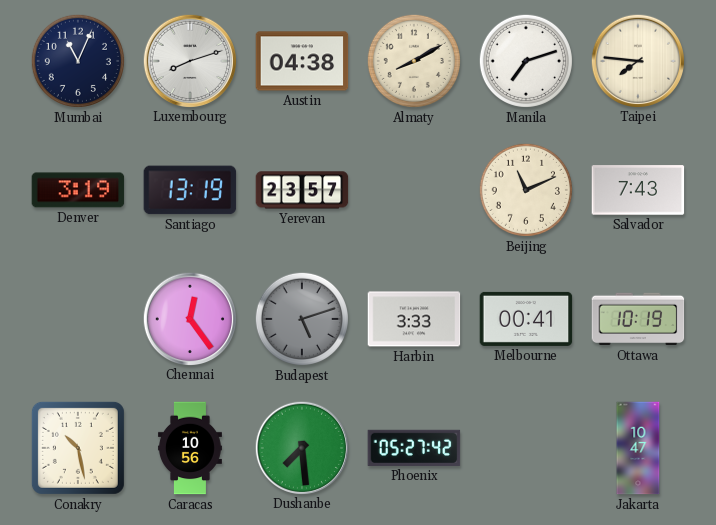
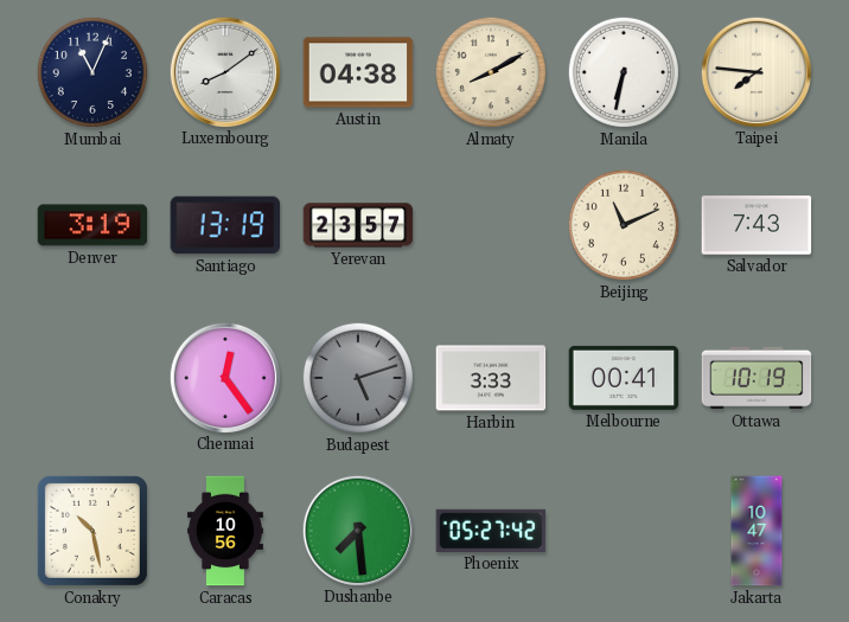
Luxembourg: 8:12 -> 8:09
Manila: 7:12 -> 6:32
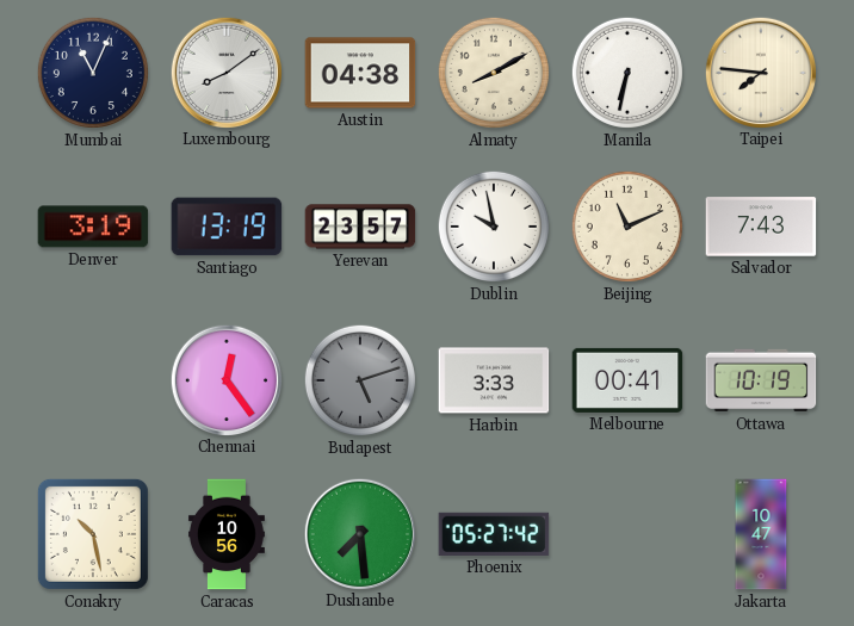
Dublin: none -> 9:58
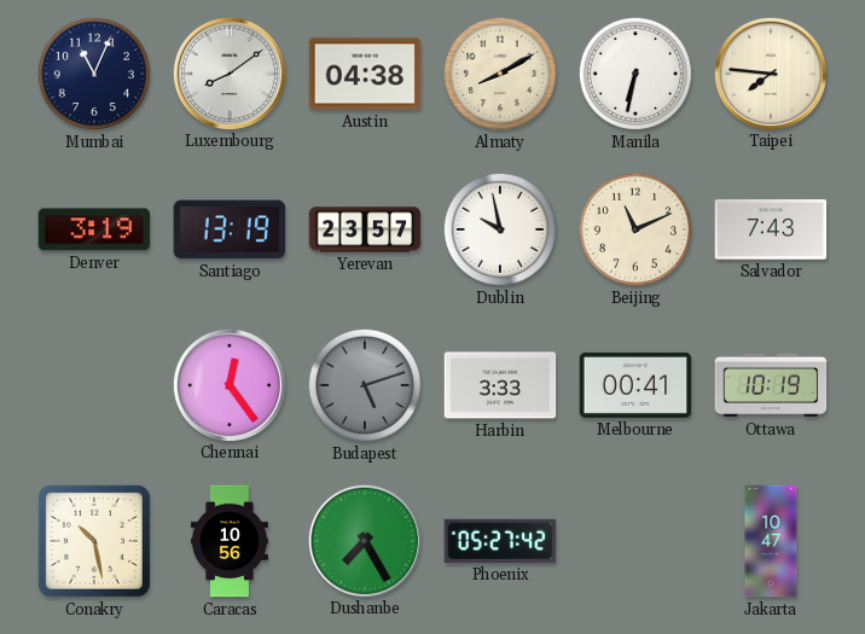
Dushanbe: 7:29 -> 7:25
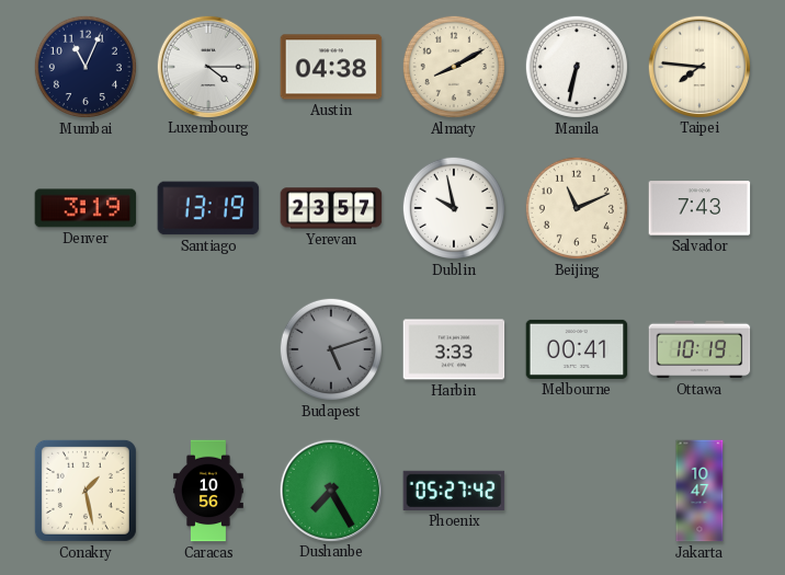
Luxembourg: 8:09 -> 4:15
Chennai: 12:24 -> none
Conakry: 10:28 -> 1:28
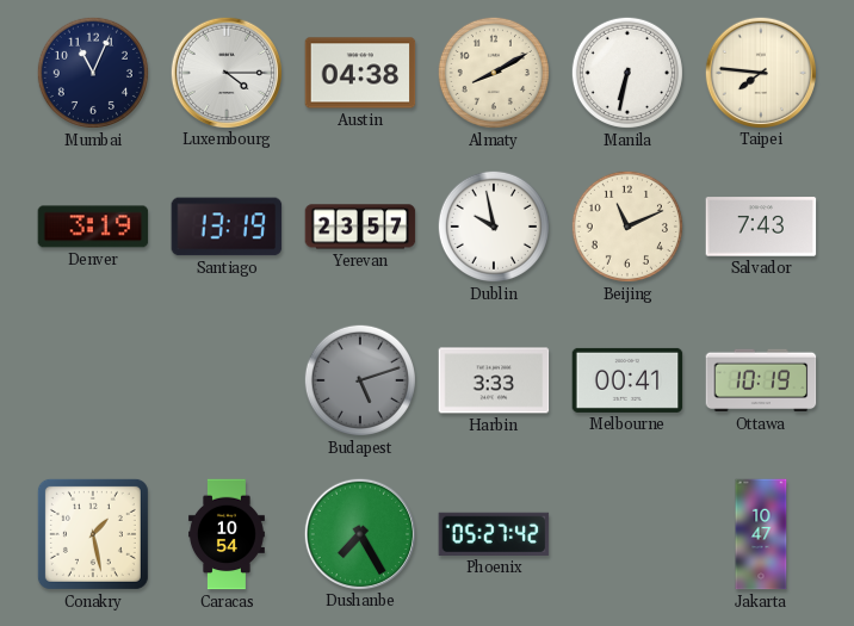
Caracas: 10:56 -> 10:54
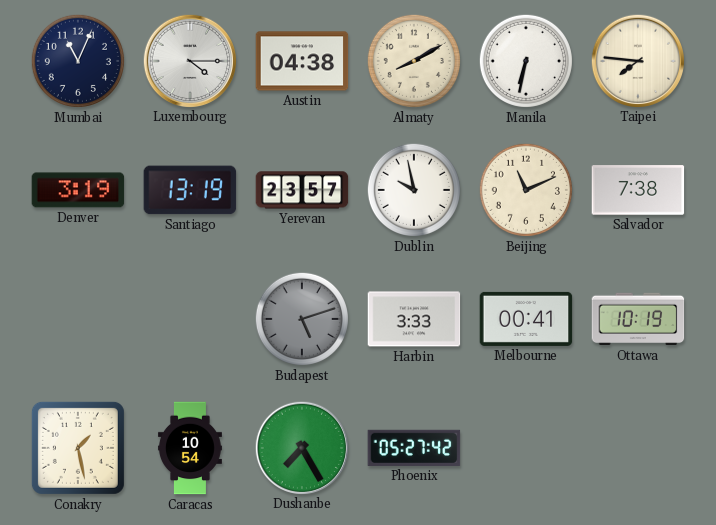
Salvador: 7:43 -> 7:38
Jakarta: 10:47 -> none
